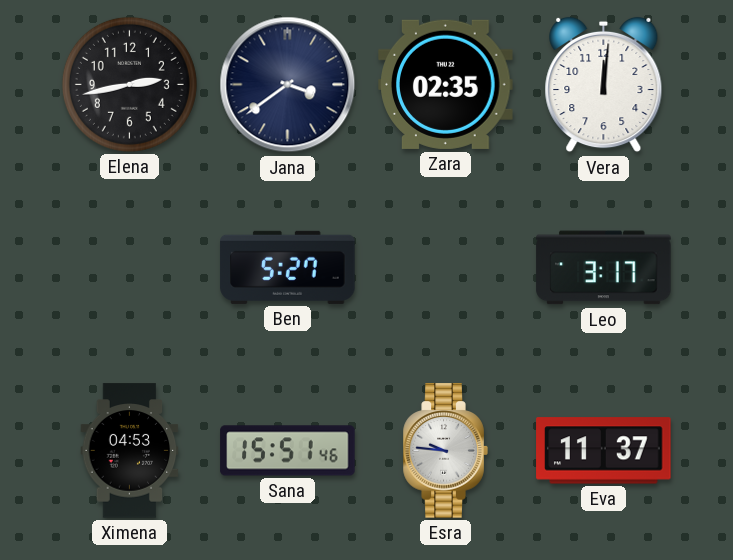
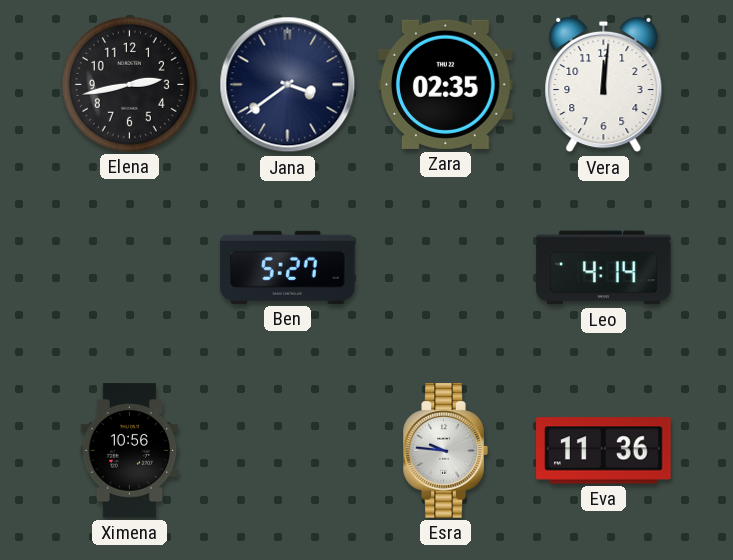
Leo: 3:17 -> 4:14
Ximena: 04:53 -> 10:56
Sana: 15:51 -> none
Eva: 11:37 -> 11:36
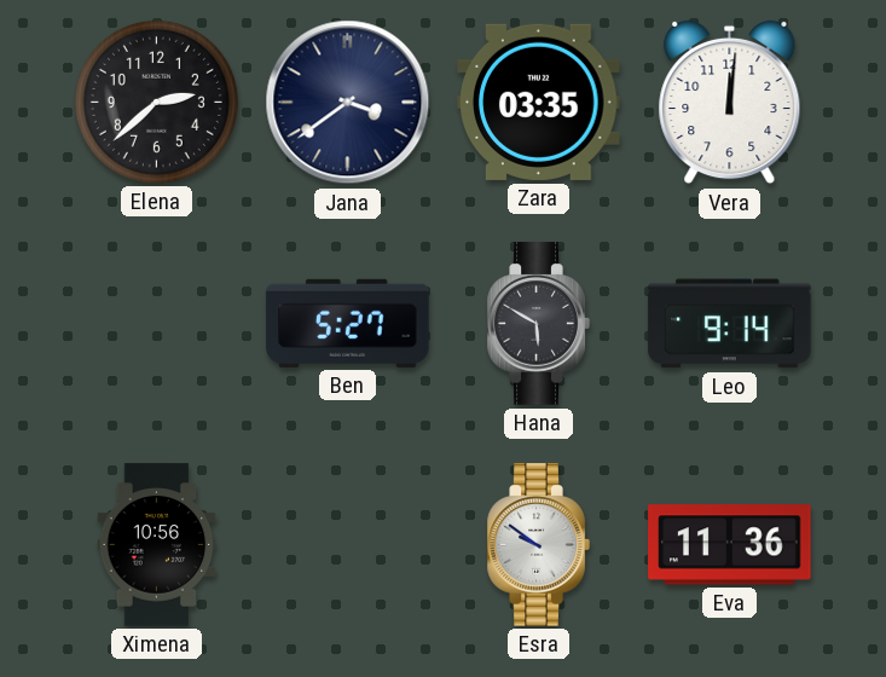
Elena: 2:43 -> 2:38
Zara: 02:35 -> 03:35
Hana: none -> 5:50
Leo: 4:14 -> 9:14
Esra: 9:46 -> 9:51
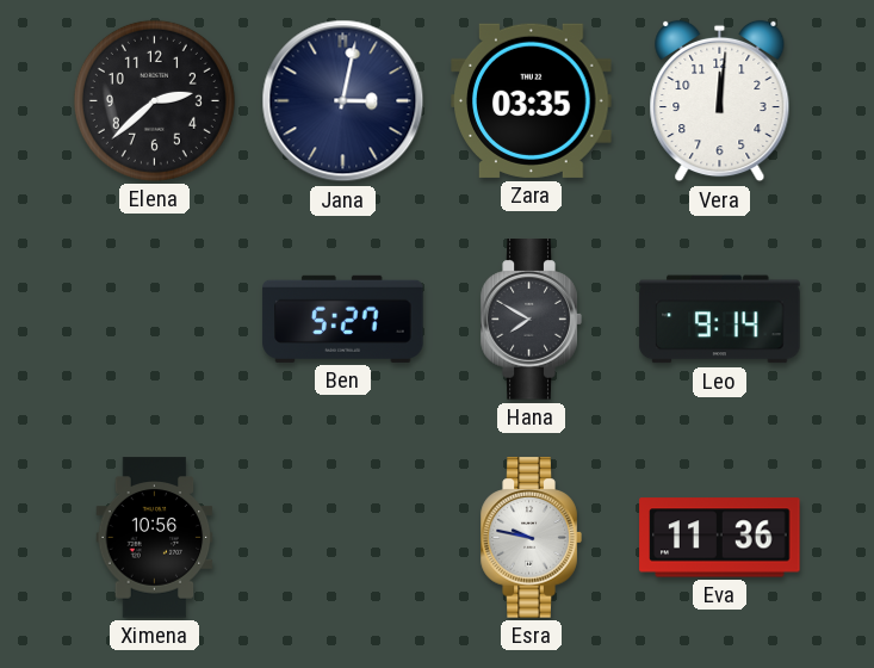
Jana: 3:39 -> 3:02
Hana: 5:50 -> 7:50
Esra: 9:51 -> 9:47
